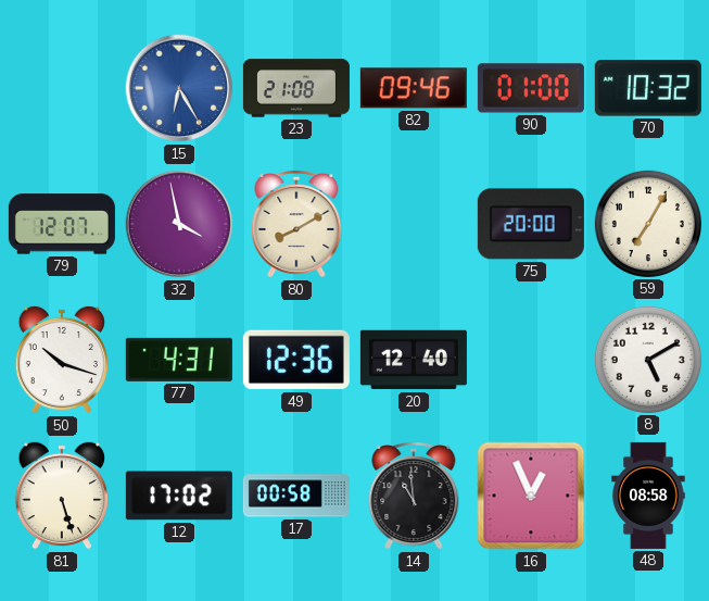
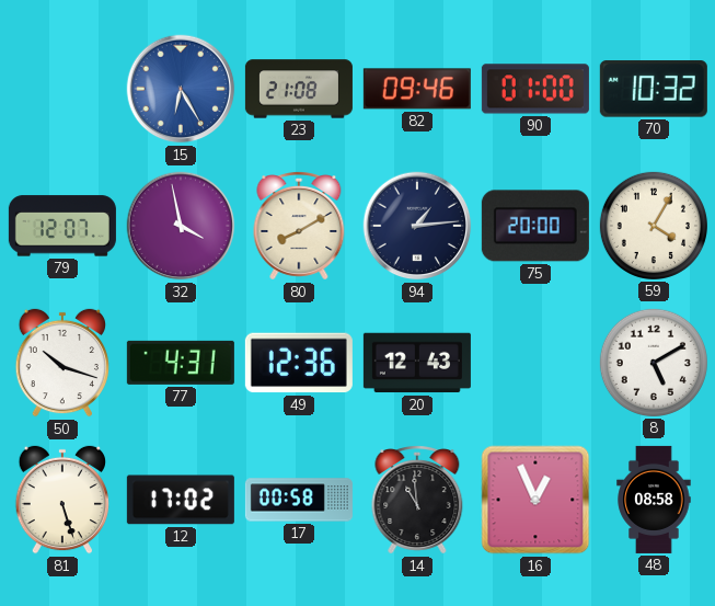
94: none -> 1:14
59: 7:05 -> 4:05
20: 12:40 -> 12:43
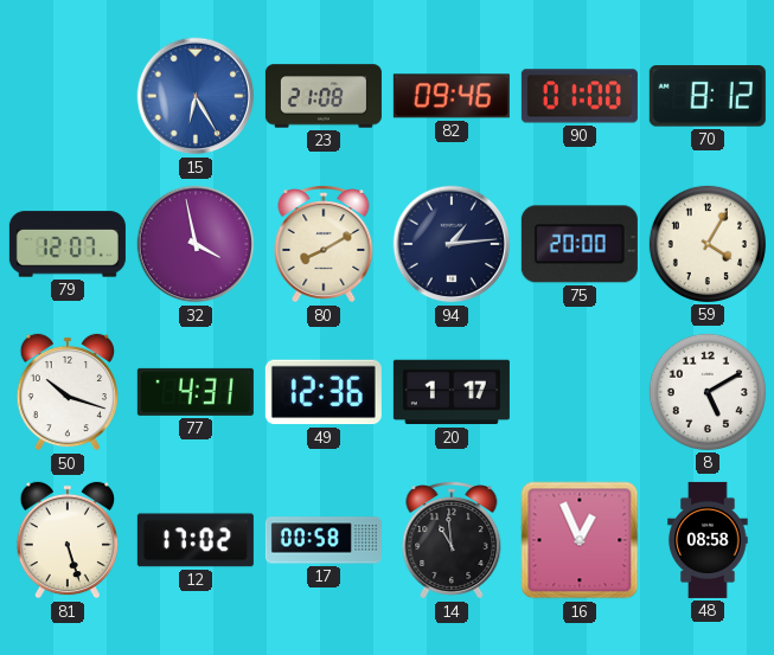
70: 10:32 -> 8:12
20: 12:43 -> 1:17
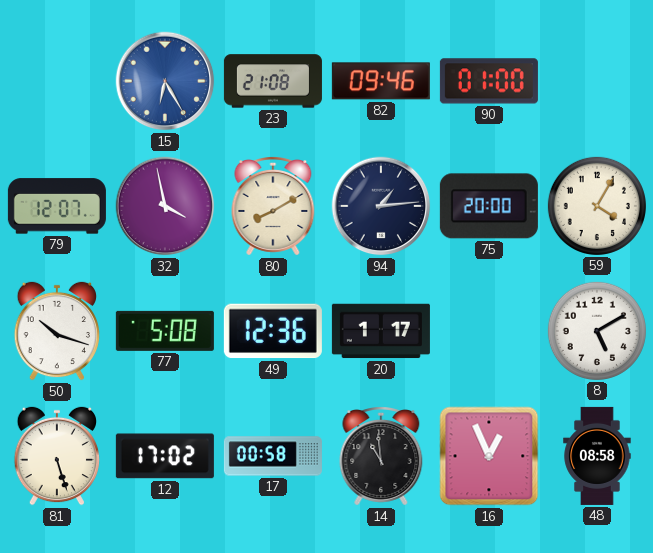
70: 8:12 -> none
77: 4:31 -> 5:08
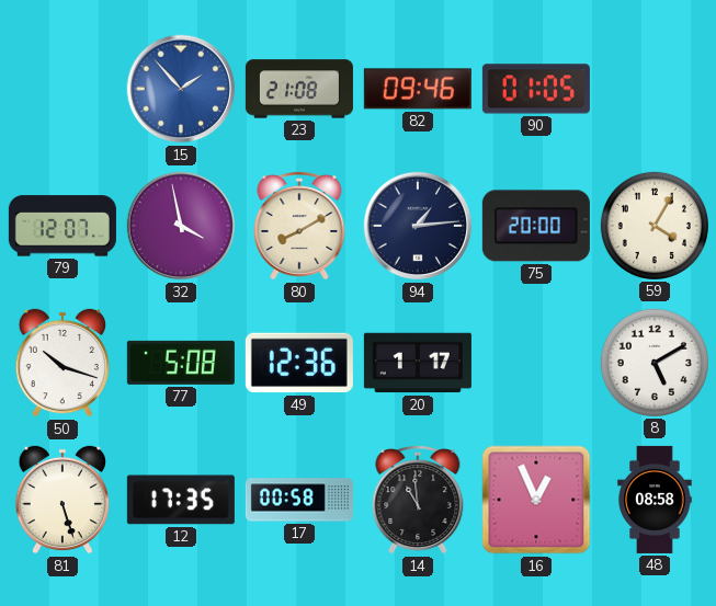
15: 6:25 -> 1:53
90: 01:00 -> 01:05
12: 17:02 -> 17:35
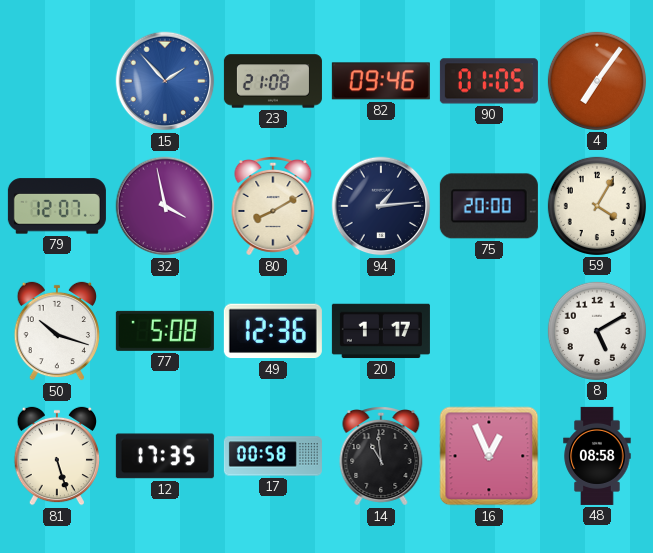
4: none -> 7:06
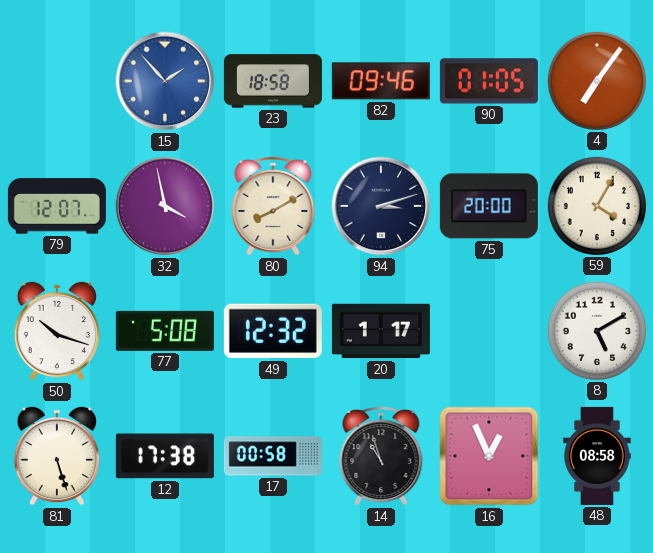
23: 21:08 -> 18:58
94: 1:14 -> 3:12
49: 12:36 -> 12:32
12: 17:35 -> 17:38
14: 10:59 -> 10:57
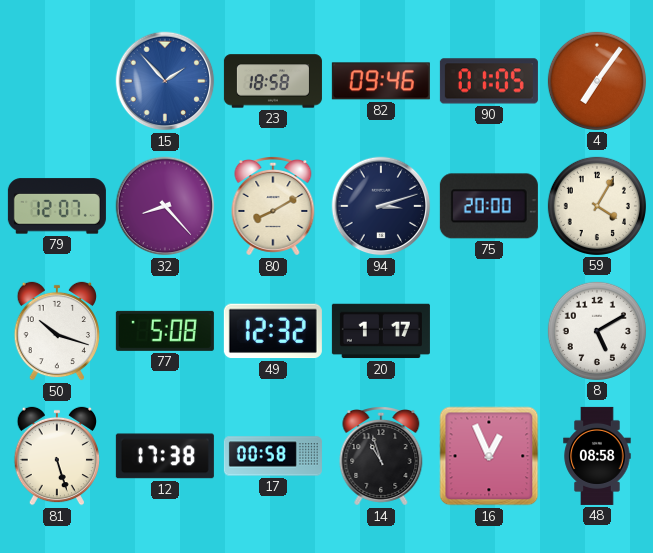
32: 3:58 -> 8:23
